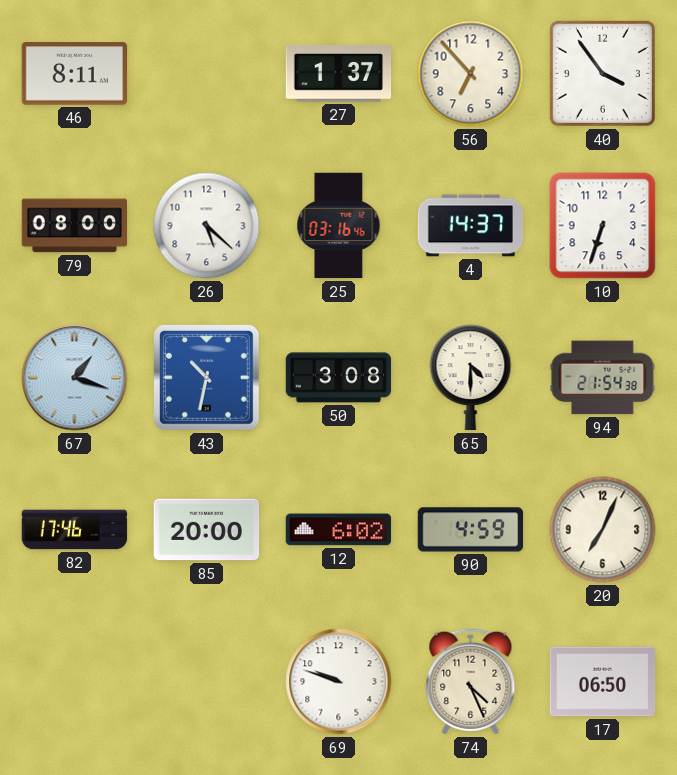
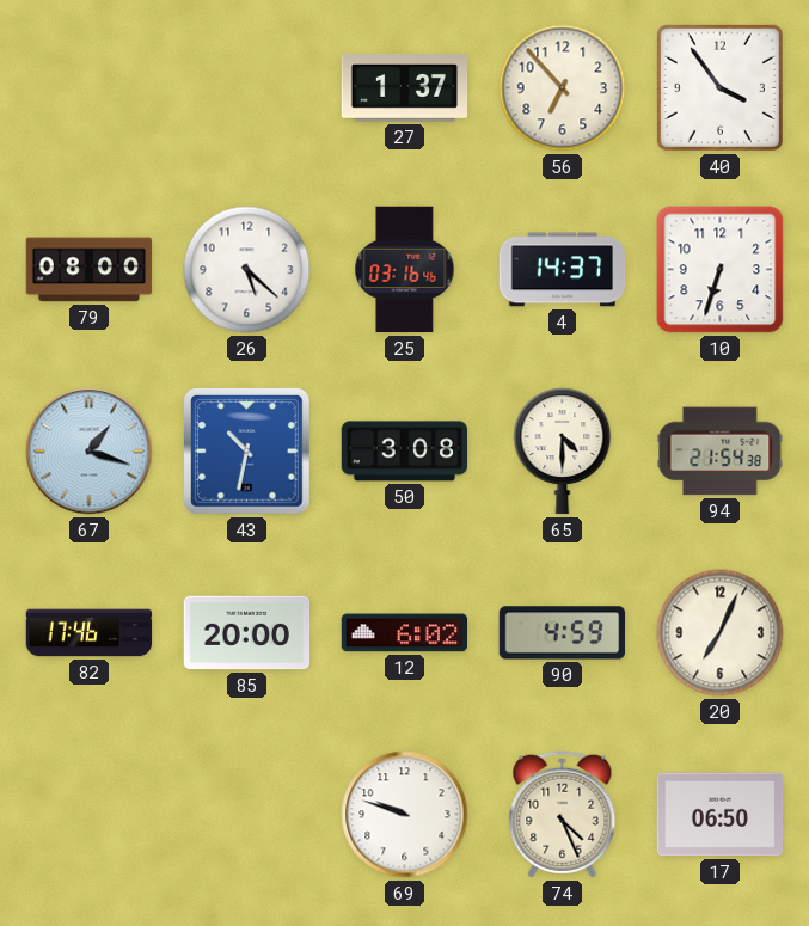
46: 8:11 -> none
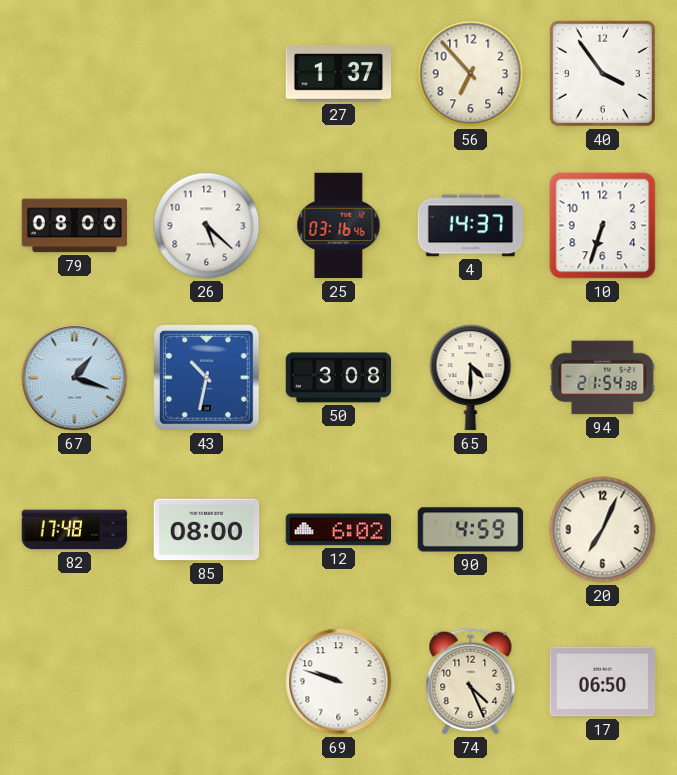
82: 17:46 -> 17:48
85: 20:00 -> 08:00
